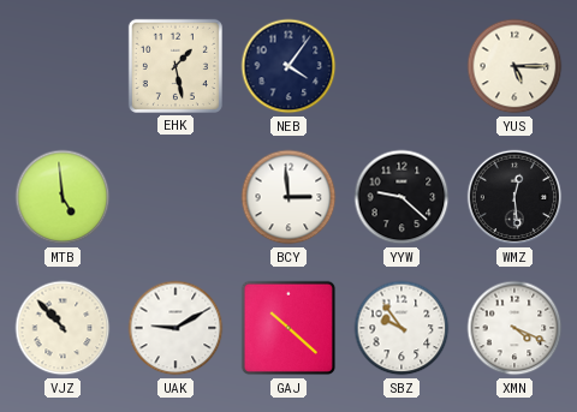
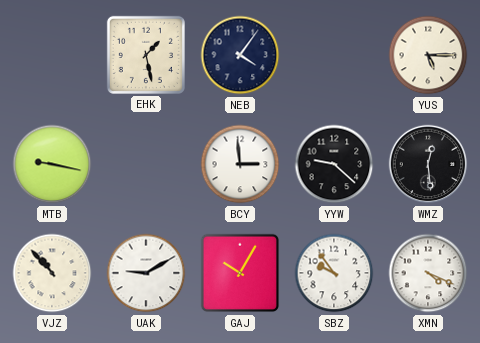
MTB: 4:59 -> 9:17
GAJ: 10:22 -> 10:05
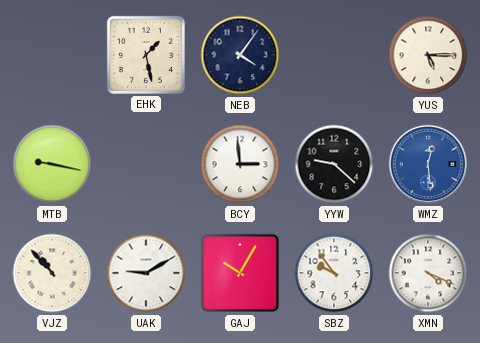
WMZ dial: black -> blue
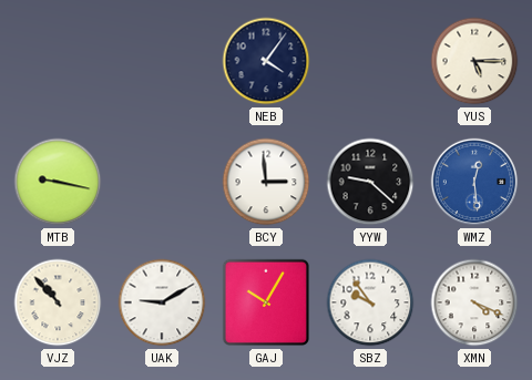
EHK: 1:28 -> none
